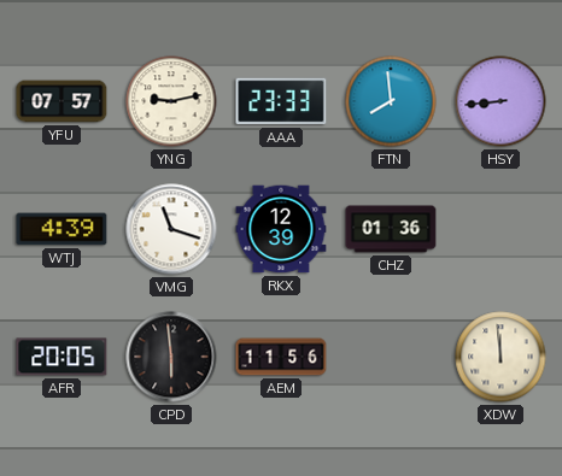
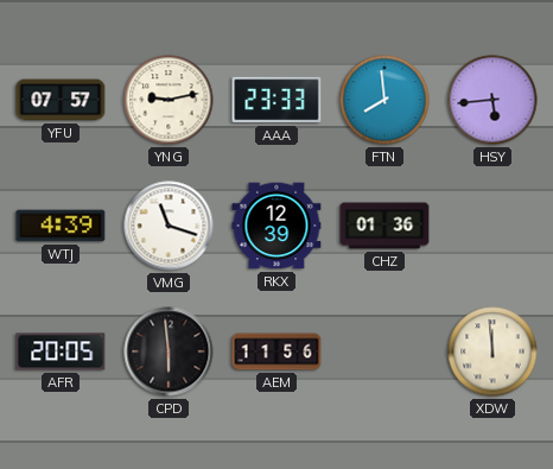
HSY: 8:44 -> 5:44
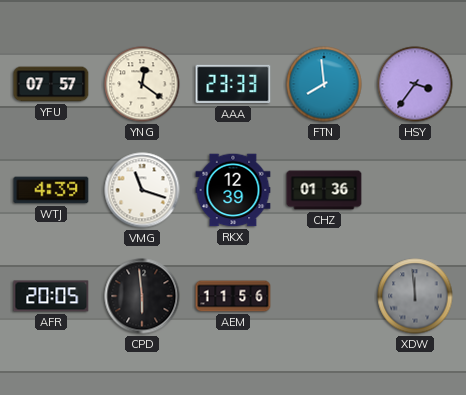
YNG: 9:13 -> 12:21
HSY: 5:44 -> 3:36
XDW dial: cream -> grey
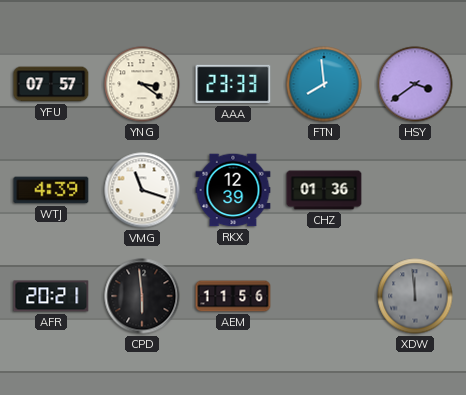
YNG: 12:21 -> 3:21
HSY: 3:36 -> 3:39
AFR: 20:05 -> 20:21
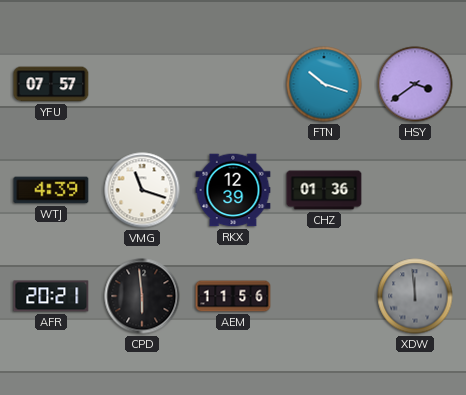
YNG: 3:21 -> none
AAA: 23:33 -> none
FTN: 7:59 -> 10:18
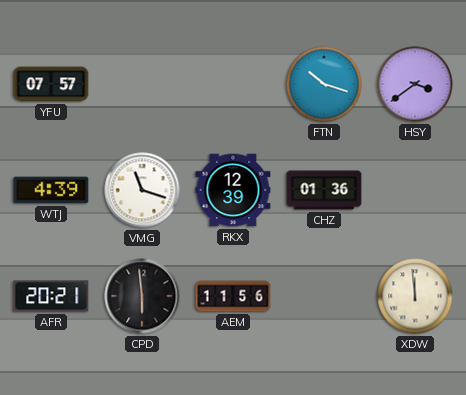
XDW dial: grey -> cream
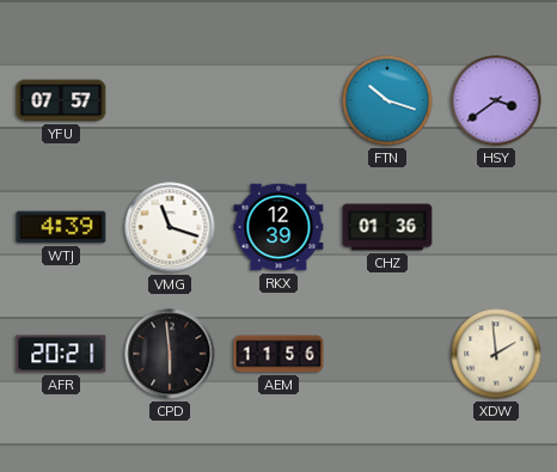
XDW: 11:59 -> 1:59
